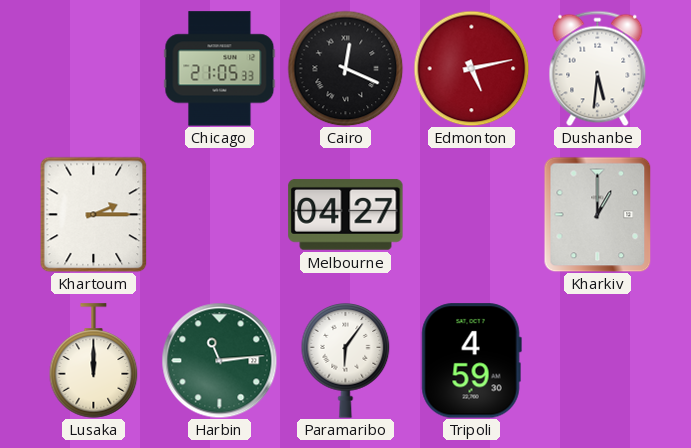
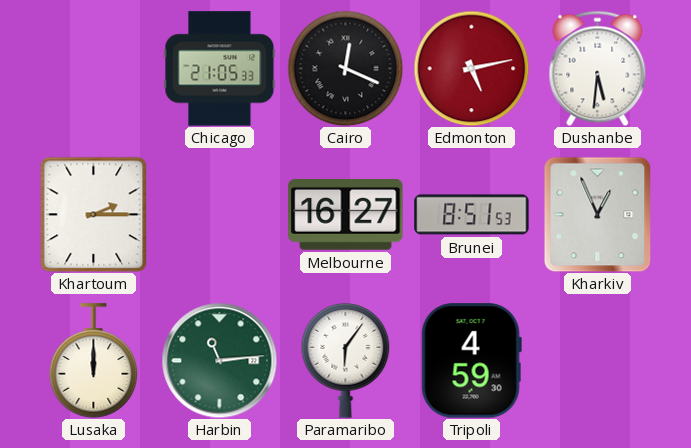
Melbourne: 04:27 -> 16:27
Brunei: none -> 8:51
Kharkiv: 1:00 -> 12:56
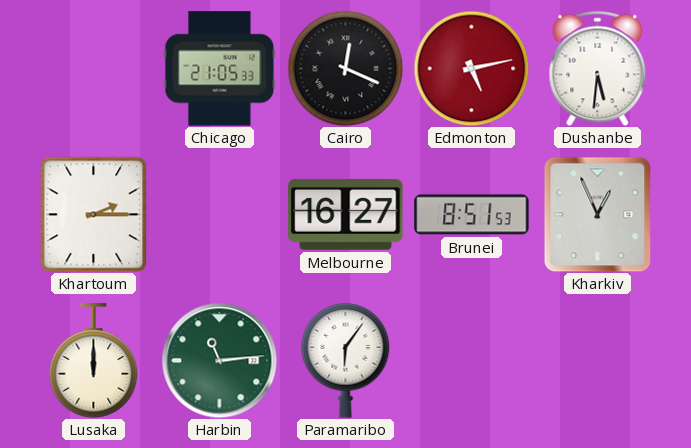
Tripoli: 4:59 -> none
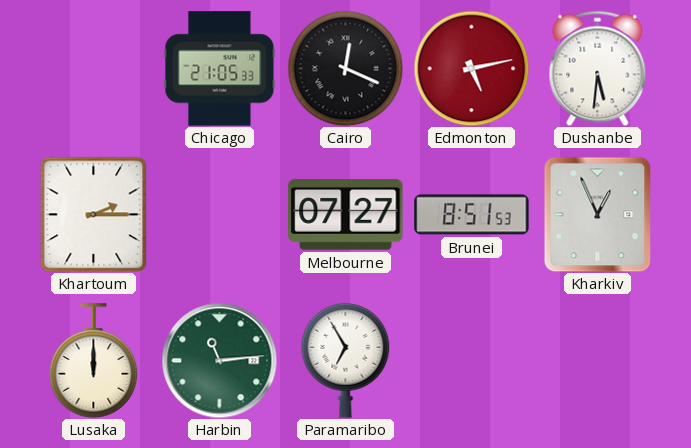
Melbourne: 16:27 -> 07:27
Paramaribo: 6:06 -> 6:55
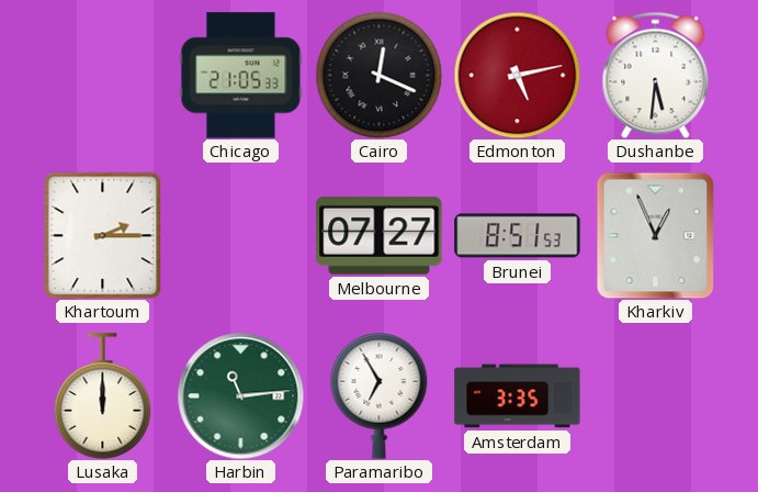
Amsterdam: none -> 3:35
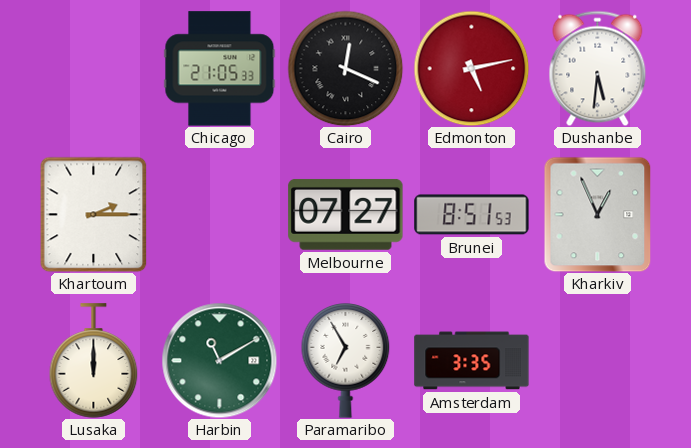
Harbin: 11:14 -> 11:10
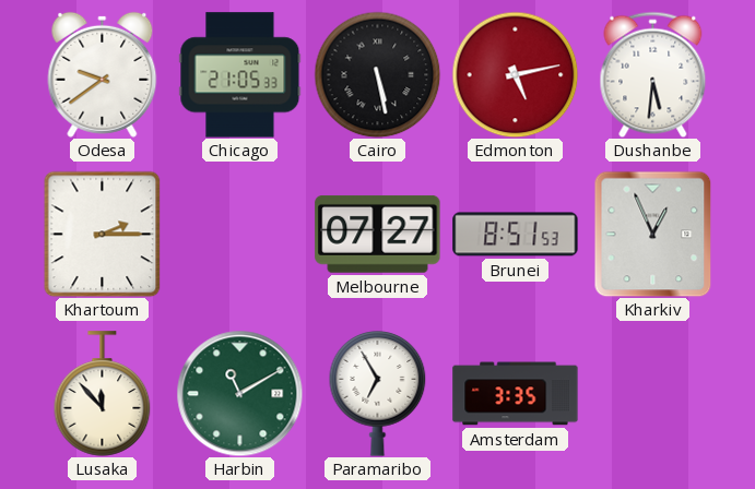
Odesa: none -> 9:39
Cairo: 12:19 -> 5:28
Lusaka: 12:00 -> 11:53
